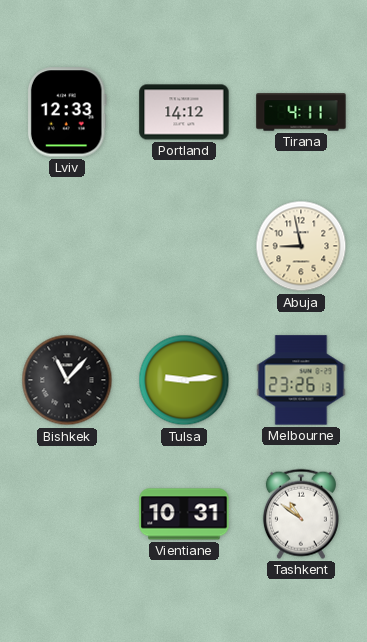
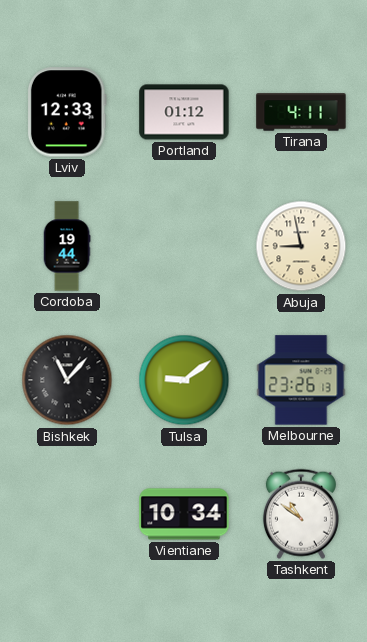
Portland: 14:12 -> 01:12
Cordoba: none -> 19:44
Tulsa: 9:14 -> 9:09
Vientiane: 10:31 -> 10:34
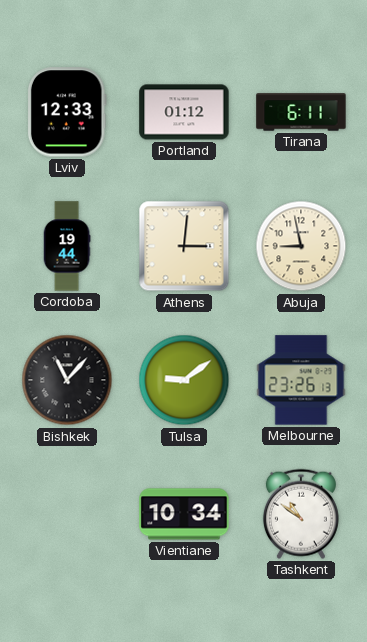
Tirana: 4:11 -> 6:11
Athens: none -> 3:01
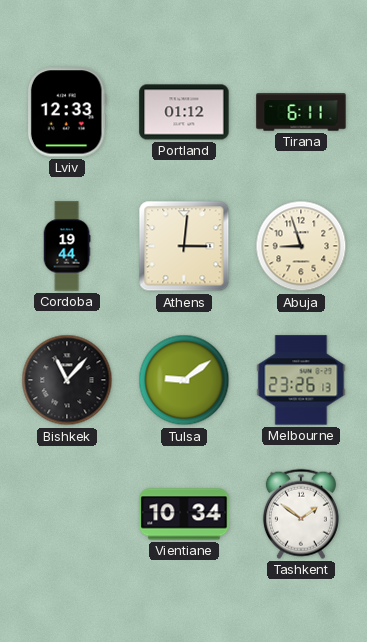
Abuja: 8:58 -> 8:57
Tashkent: 10:51 -> 1:51
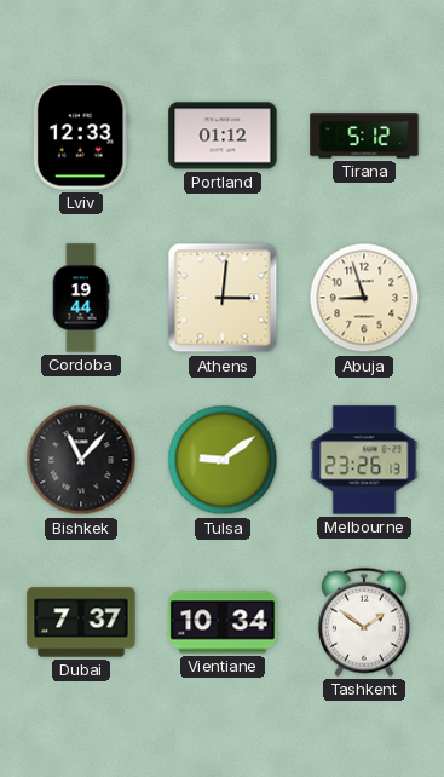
Tirana: 6:11 -> 5:12
Dubai: none -> 7:37
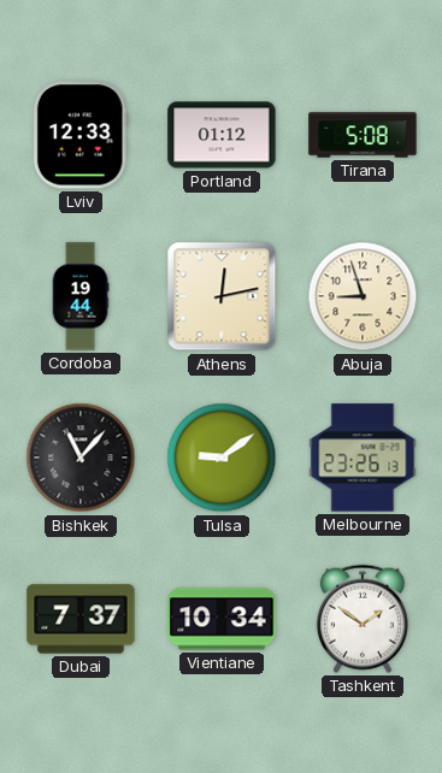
Tirana: 5:12 -> 5:08
Athens: 3:01 -> 12:13
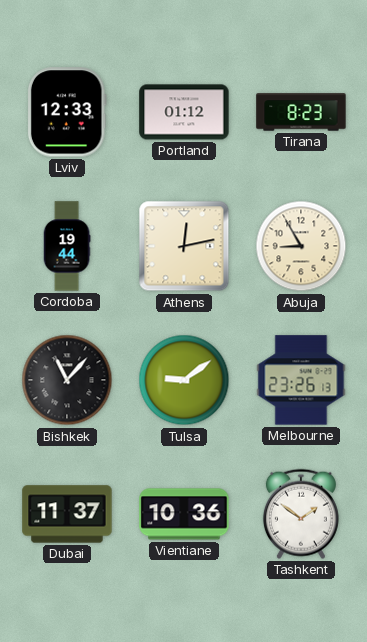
Tirana: 5:08 -> 8:23
Abuja: 8:57 -> 8:55
Dubai: 7:37 -> 11:37
Vientiane: 10:34 -> 10:36
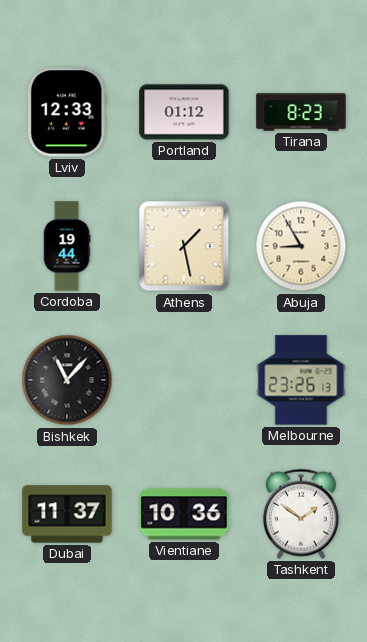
Athens: 12:13 -> 1:28
Tulsa: 9:09 -> none
